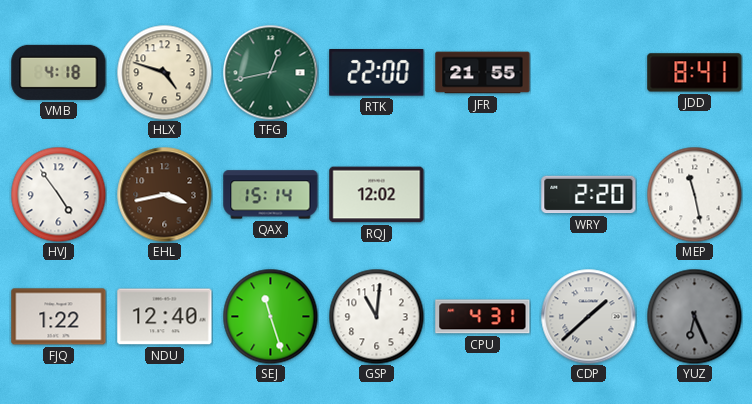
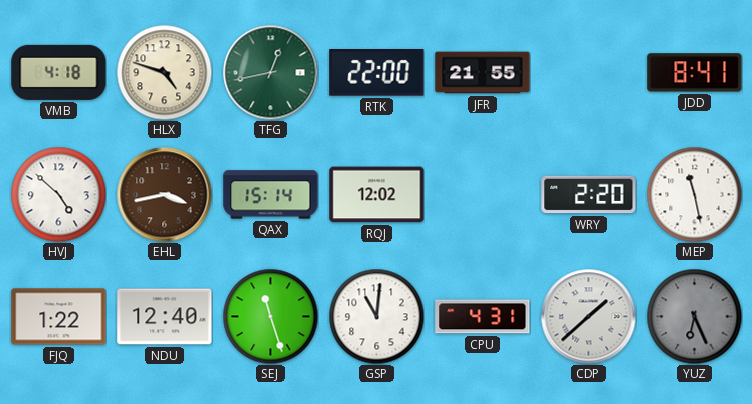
HVJ: 4:54 -> 4:52
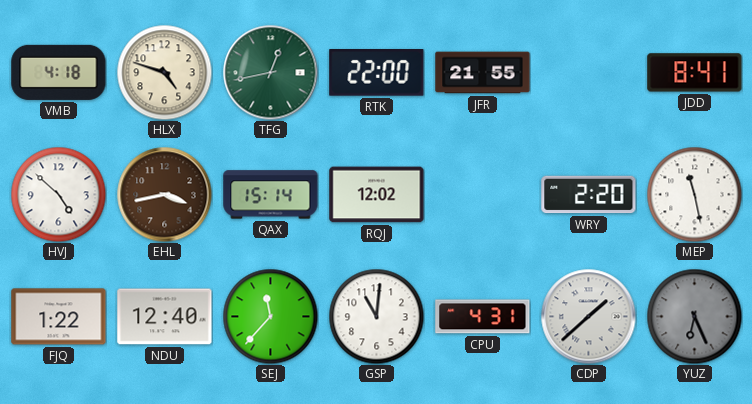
SEJ: 11:27 -> 11:37
